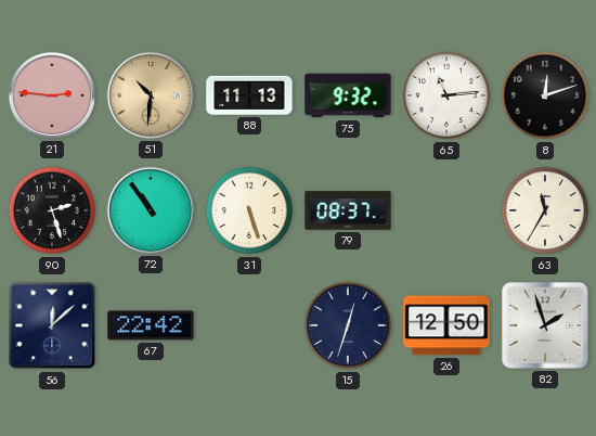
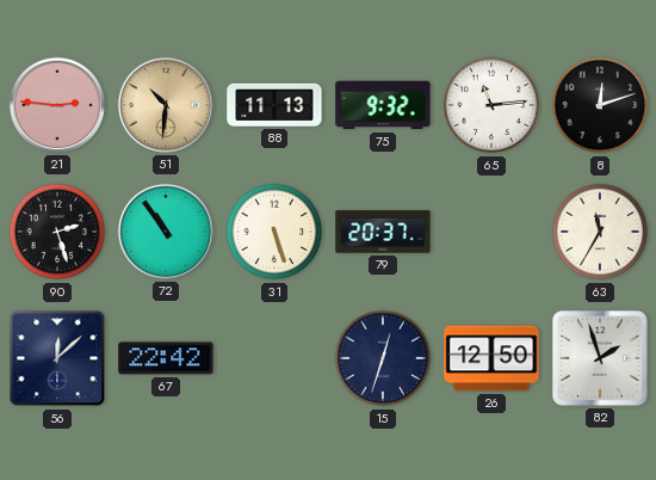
79: 08:37 -> 20:37
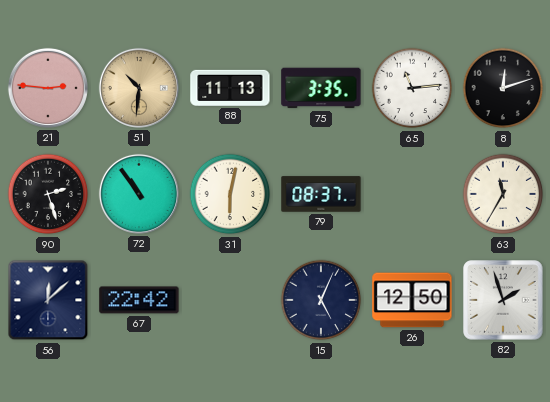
75: 9:32 -> 3:35
31: 5:27 -> 6:02
79: 20:37 -> 08:37
15: 12:33 -> 5:04
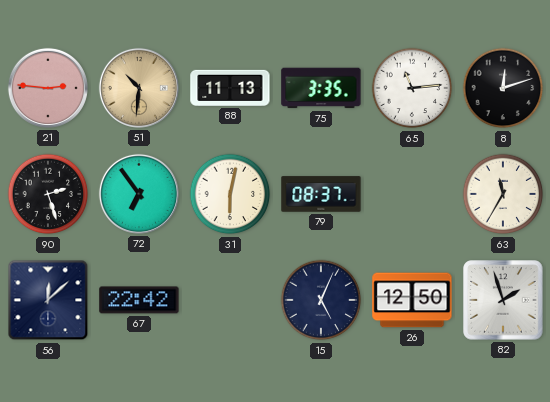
72: 10:54 -> 6:54
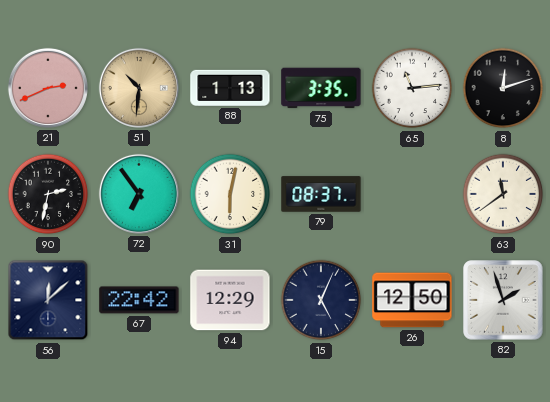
21: 2:46 -> 2:41
88: 11:13 -> 1:13
90: 2:27 -> 2:32
63: 11:35 -> 11:39
94: none -> 12:29
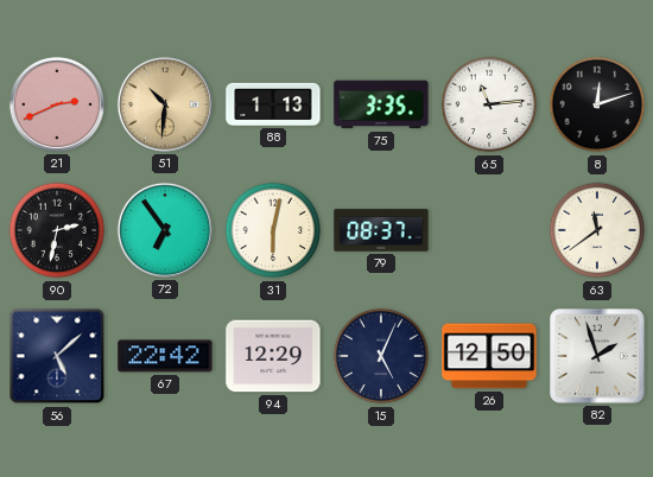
56: 12:08 -> 5:08
